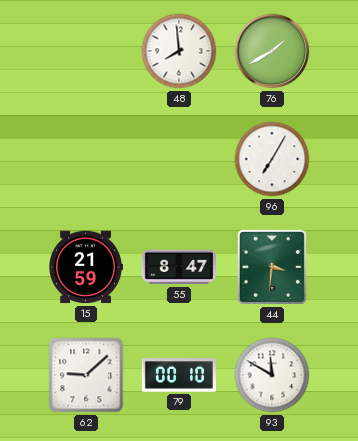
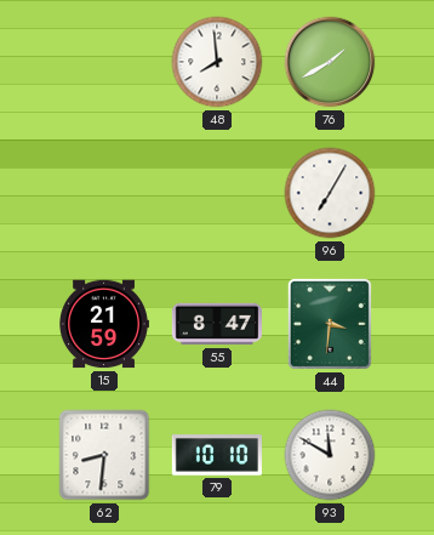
62: 9:08 -> 8:31
79: 00:10 -> 10:10
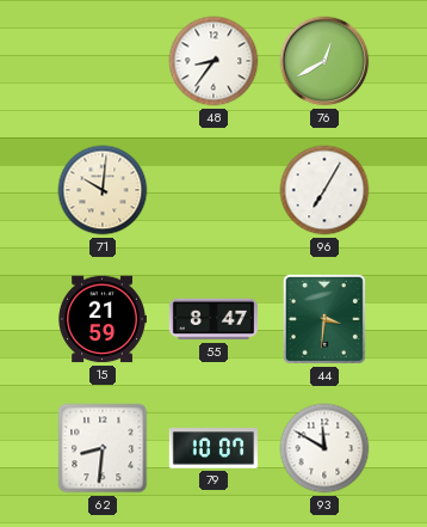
48: 7:59 -> 8:36
76: 1:40 -> 12:40
71: none -> 10:01
79: 10:10 -> 10:07
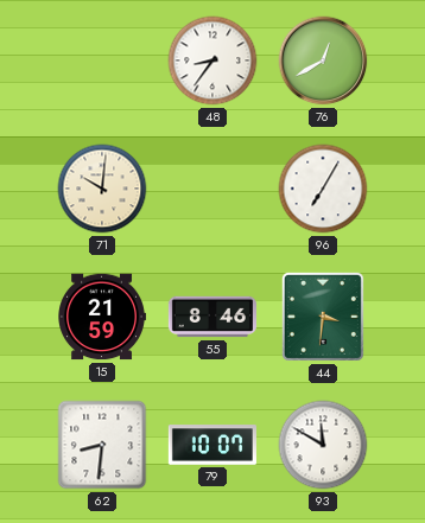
55: 8:47 -> 8:46
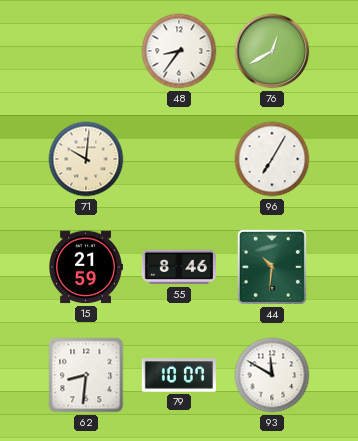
44: 3:31 -> 10:31
